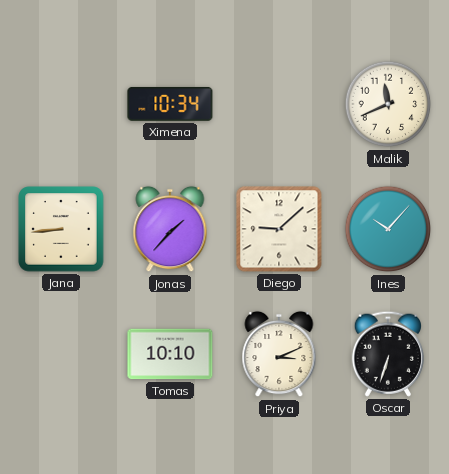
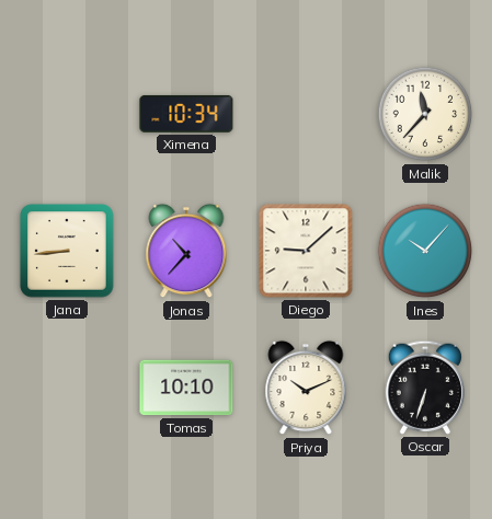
Malik: 11:41 -> 11:37
Jonas: 1:37 -> 10:37
Priya: 3:11 -> 10:11
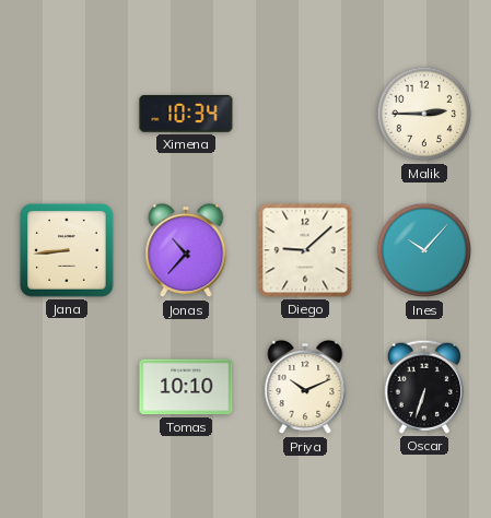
Malik: 11:37 -> 2:45
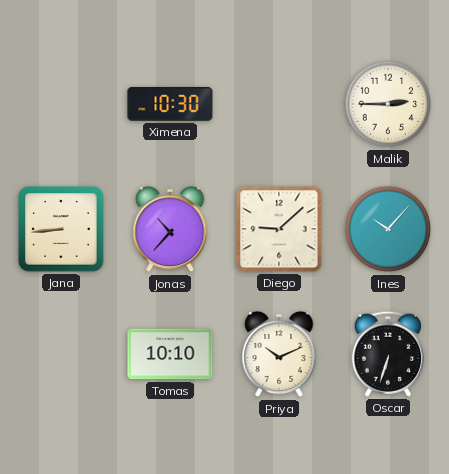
Ximena: 10:34 -> 10:30
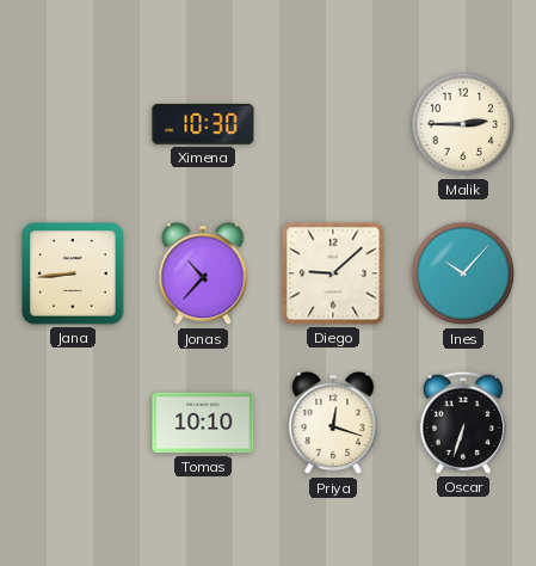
Priya: 10:11 -> 12:18
